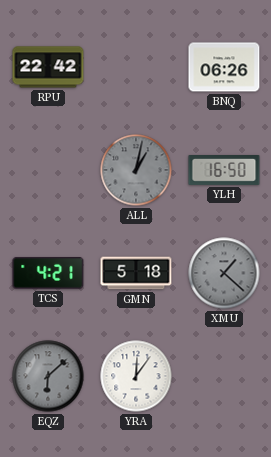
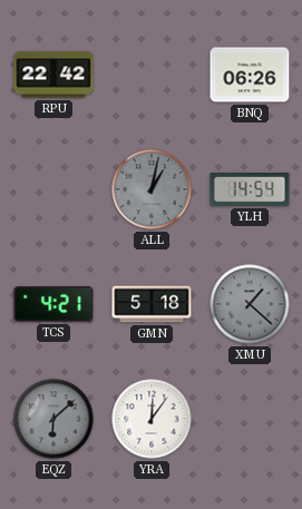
YLH: 16:50 -> 14:54
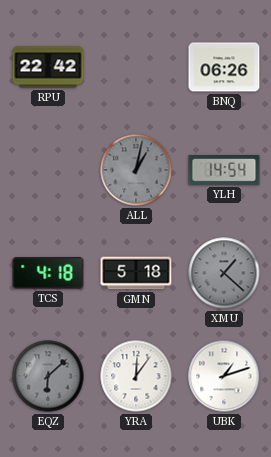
TCS: 4:21 -> 4:18
UBK: none -> 1:12
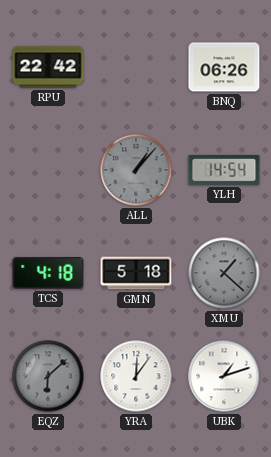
ALL: 1:02 -> 1:07
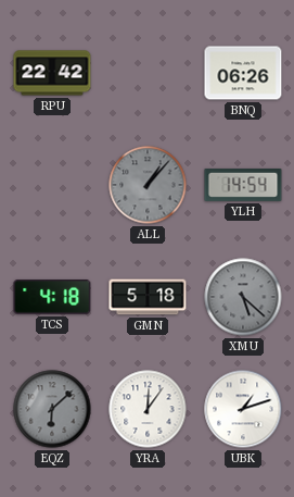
XMU: 1:22 -> 5:22
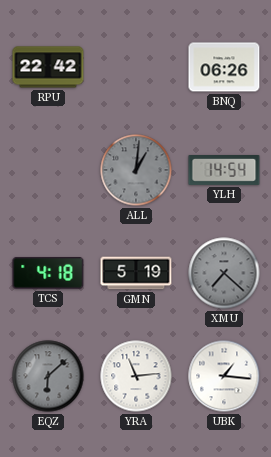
ALL: 1:07 -> 1:01
GMN: 5:18 -> 5:19
XMU: 5:22 -> 7:22
YRA: 12:06 -> 11:14
UBK: 1:12 -> 1:16
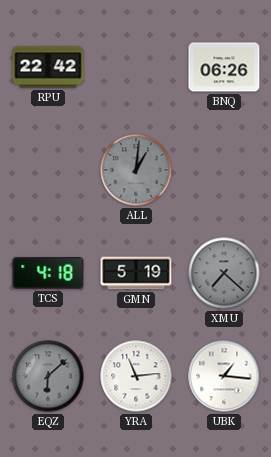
YLH: 14:54 -> none
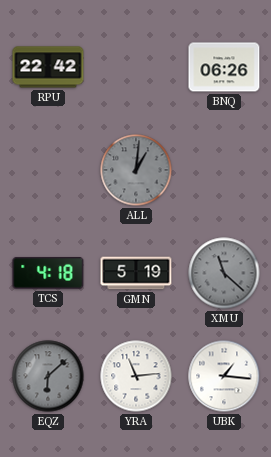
XMU: 7:22 -> 11:22
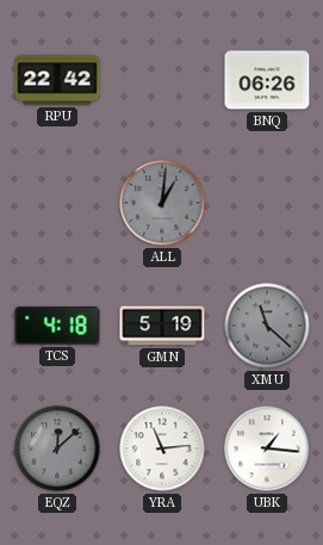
EQZ: 6:08 -> 12:08
